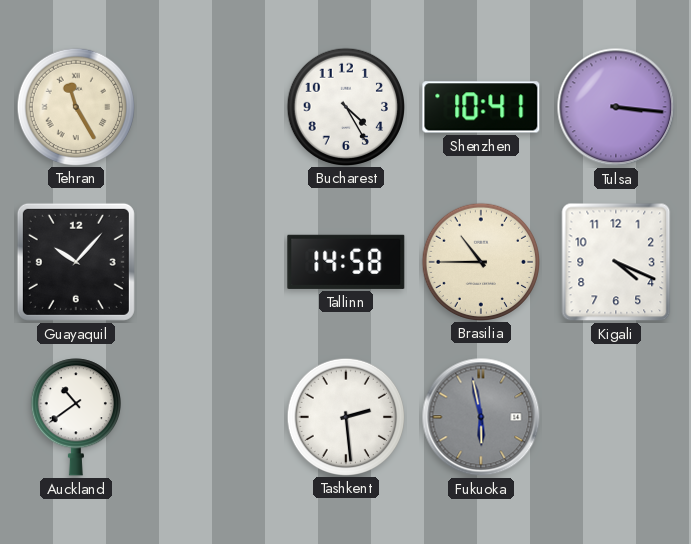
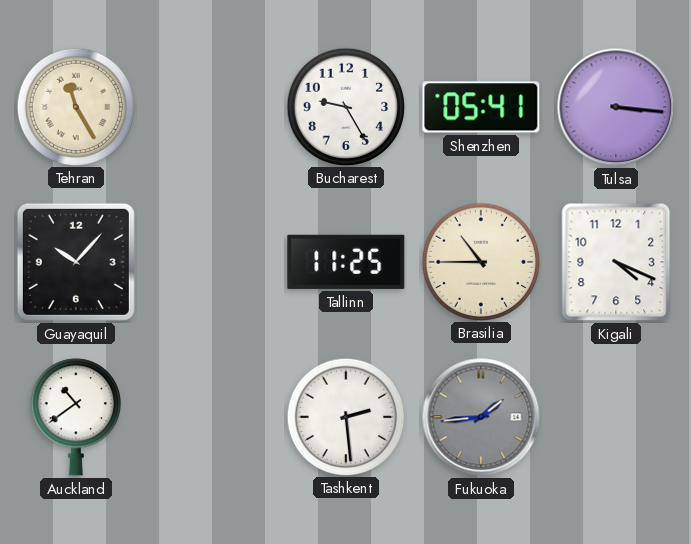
Bucharest: 4:25 -> 9:25
Shenzhen: 10:41 -> 05:41
Tallinn: 14:58 -> 11:25
Fukuoka: 5:58 -> 1:44
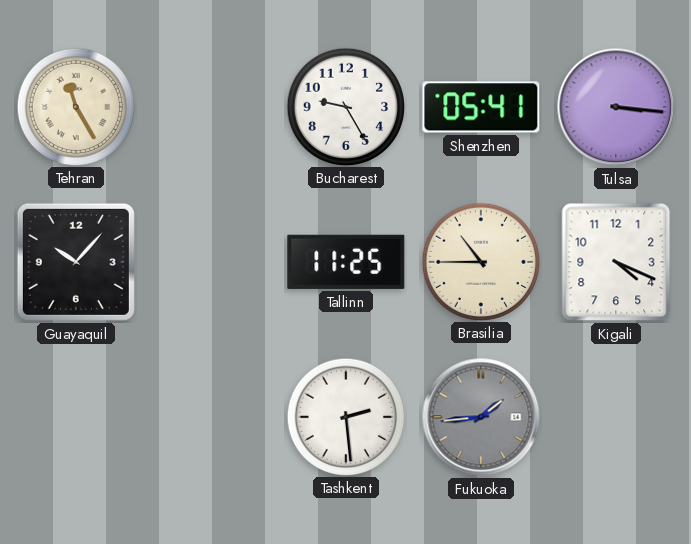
Auckland: 10:39 -> none
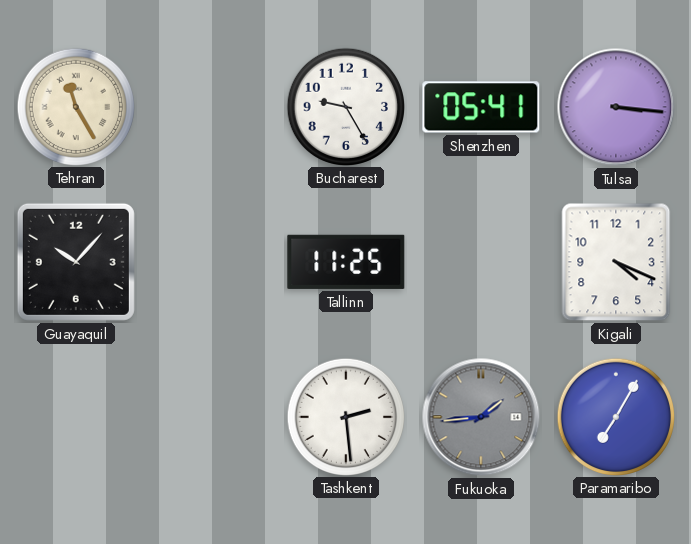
Brasilia: 10:45 -> none
Paramaribo: none -> 7:05
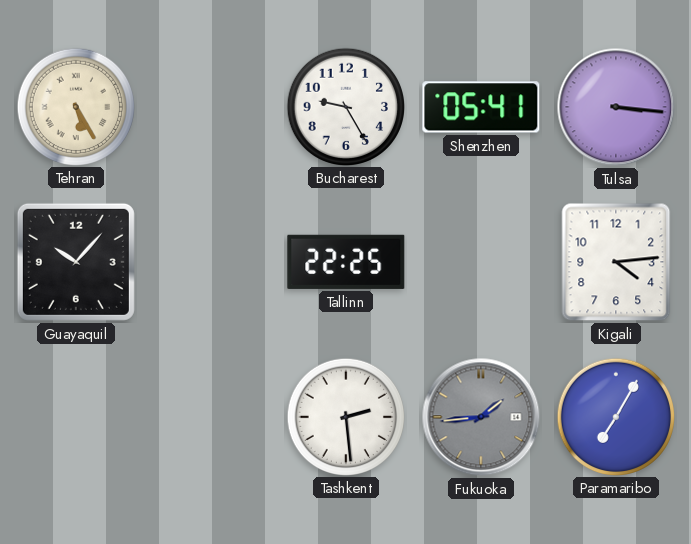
Tehran: 11:25 -> 5:25
Tallinn: 11:25 -> 22:25
Kigali: 4:19 -> 4:14
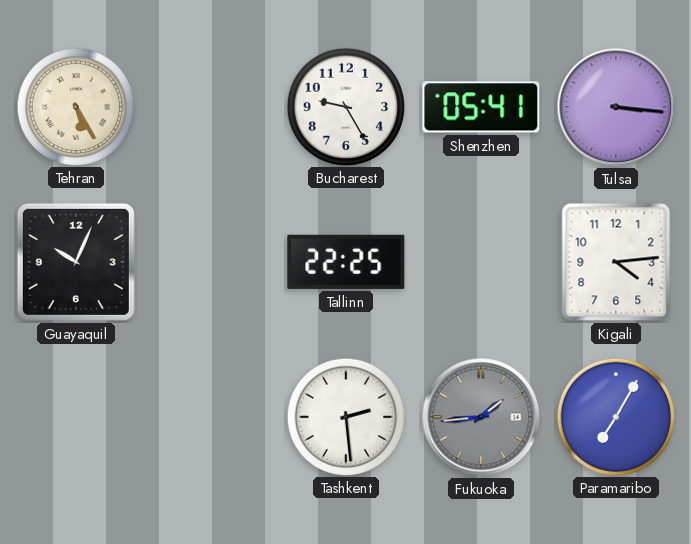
Guayaquil: 10:07 -> 10:04
